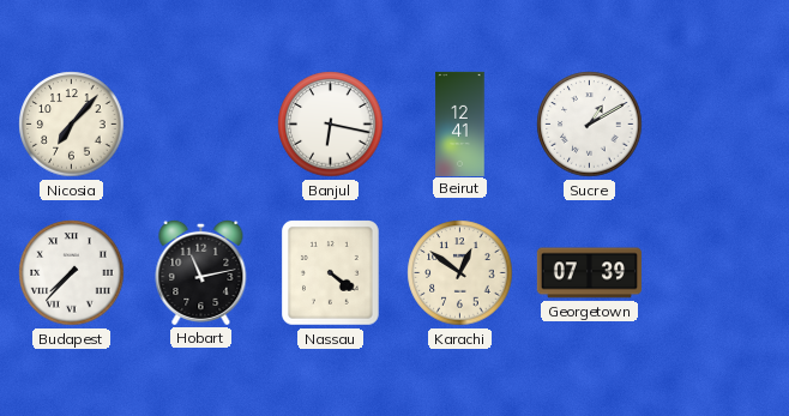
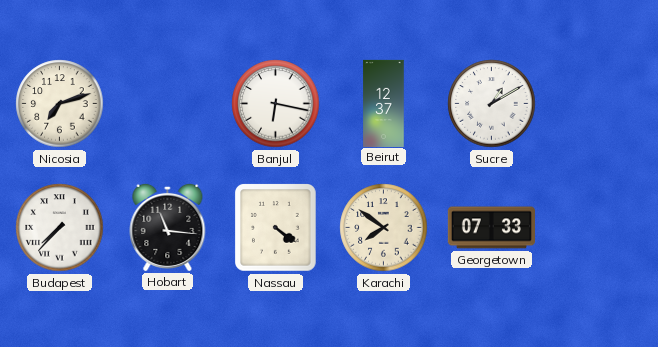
Nicosia: 7:07 -> 7:12
Beirut: 12:41 -> 12:37
Hobart: 11:13 -> 11:16
Karachi: 12:51 -> 7:51
Georgetown: 07:39 -> 07:33
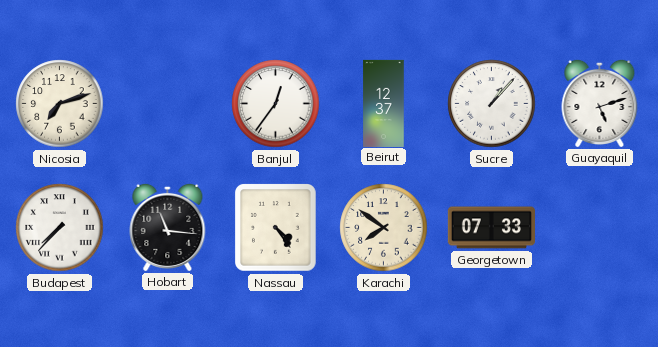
Banjul: 6:17 -> 12:36
Sucre: 1:10 -> 1:07
Guayaquil: none -> 5:12
Nassau: 4:21 -> 4:24
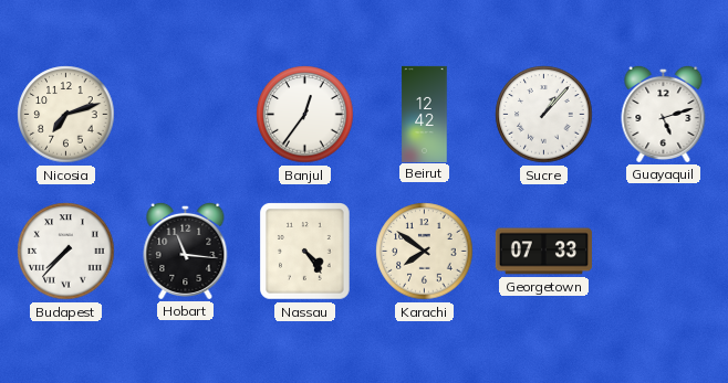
Beirut: 12:37 -> 12:42
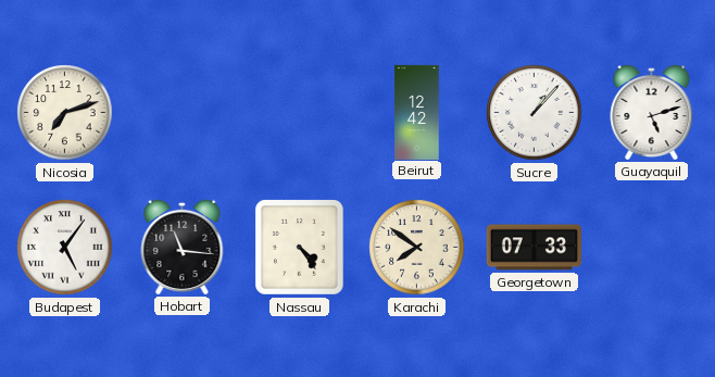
Banjul: 12:36 -> none
Budapest: 7:37 -> 5:06
